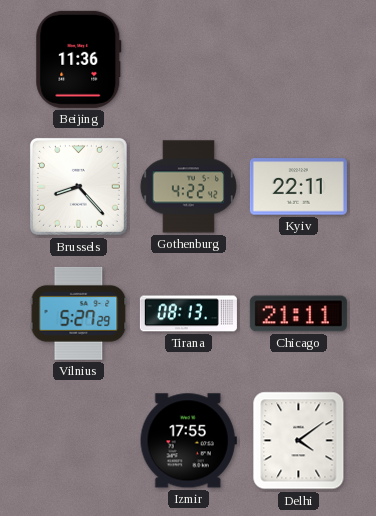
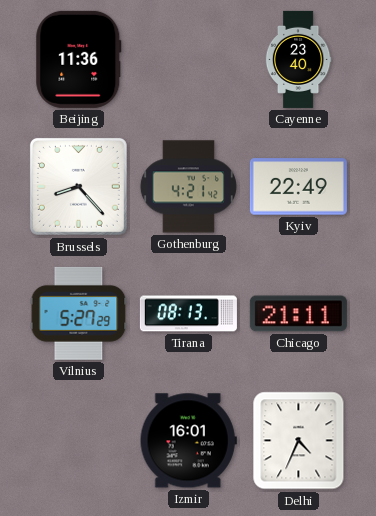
Cayenne: none -> 23:40
Gothenburg: 4:22 -> 4:21
Kyiv: 22:11 -> 22:49
Izmir: 17:55 -> 16:01
Delhi: 4:09 -> 4:34
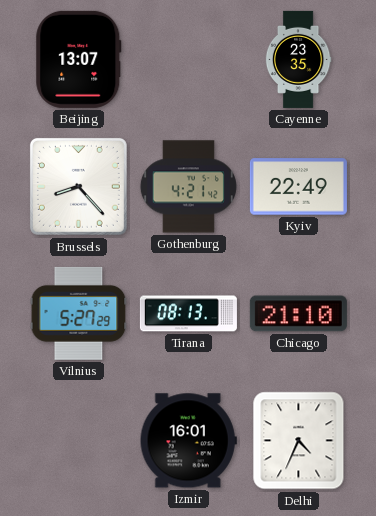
Beijing: 11:36 -> 13:07
Cayenne: 23:40 -> 23:35
Chicago: 21:11 -> 21:10
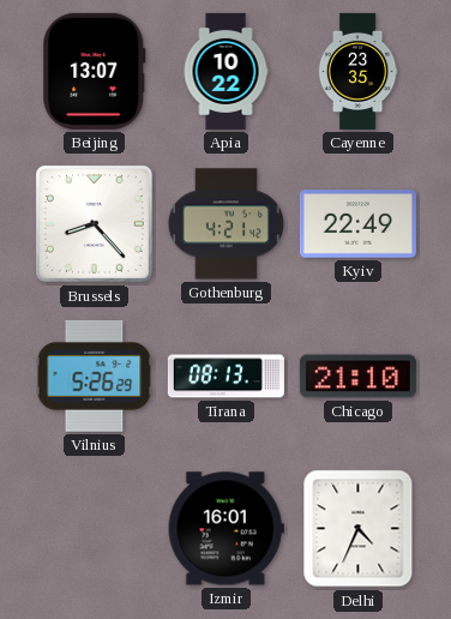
Apia: none -> 10:22
Vilnius: 5:27 -> 5:26
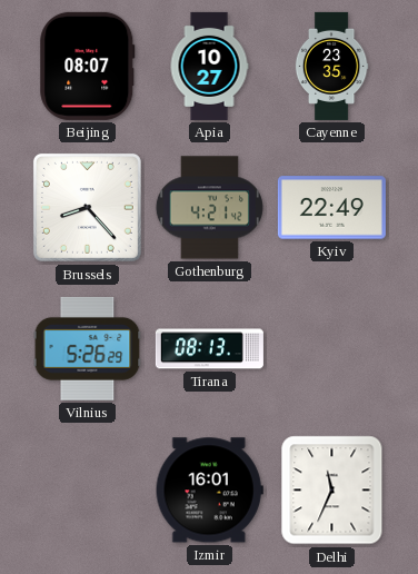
Beijing: 13:07 -> 08:07
Apia: 10:22 -> 10:27
Chicago: 21:10 -> none
Delhi: 4:34 -> 11:34
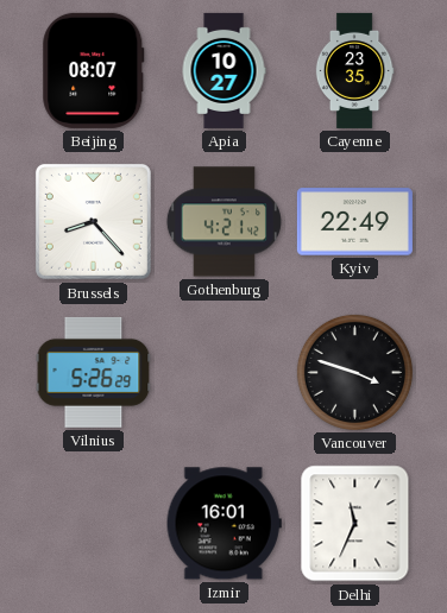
Tirana: 08:13 -> none
Vancouver: none -> 3:48
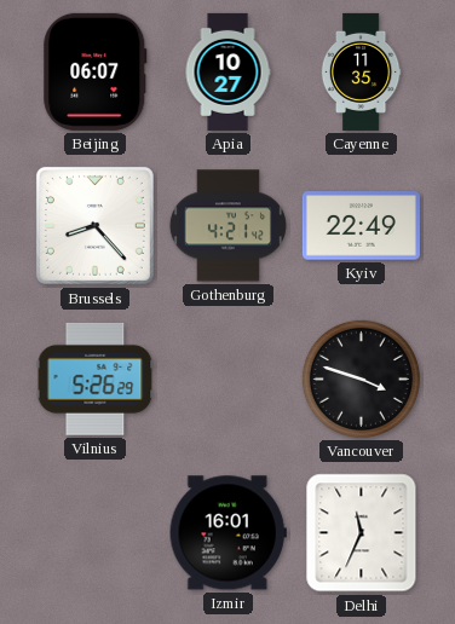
Beijing: 08:07 -> 06:07
Cayenne: 23:35 -> 11:35
